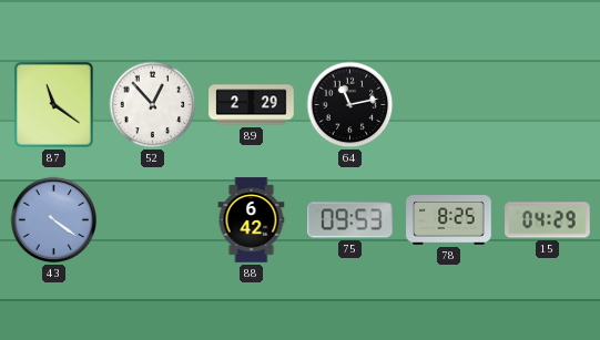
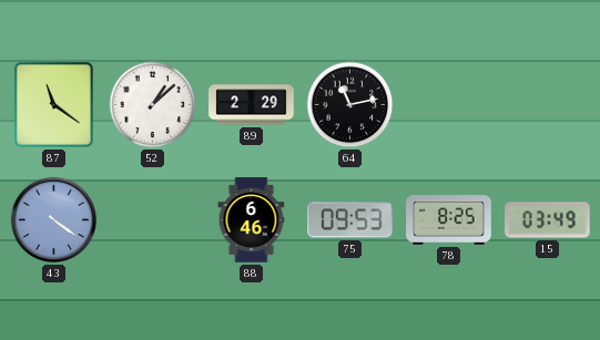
52: 12:53 -> 1:08
88: 6:42 -> 6:46
15: 04:29 -> 03:49
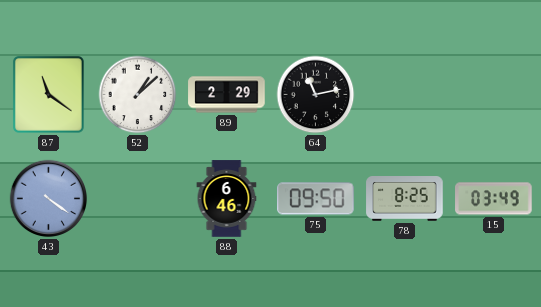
75: 09:53 -> 09:50
